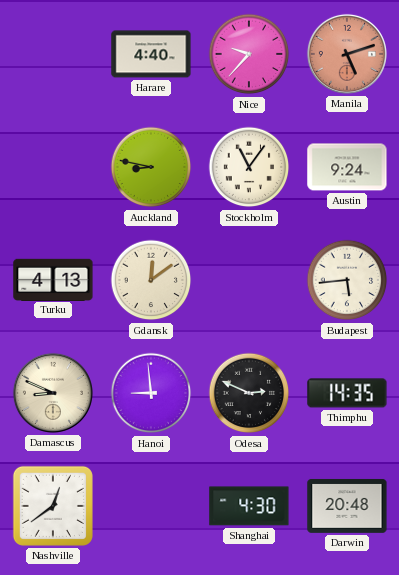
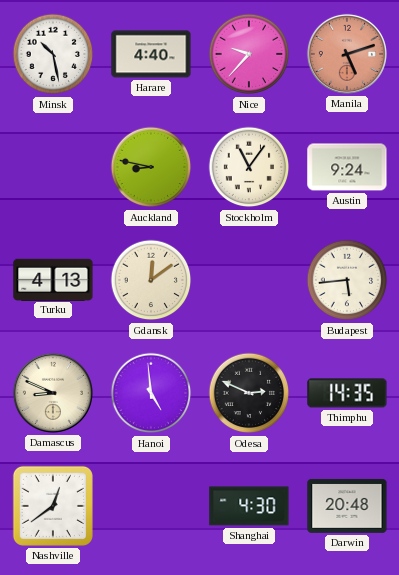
Minsk: none -> 10:28
Hanoi: 8:59 -> 4:59
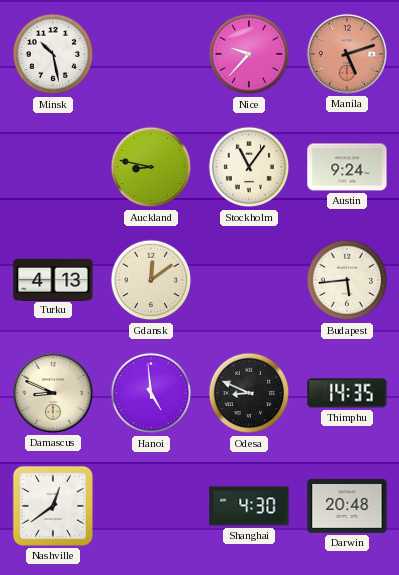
Harare: 4:40 -> none
Odesa: 2:49 -> 8:49
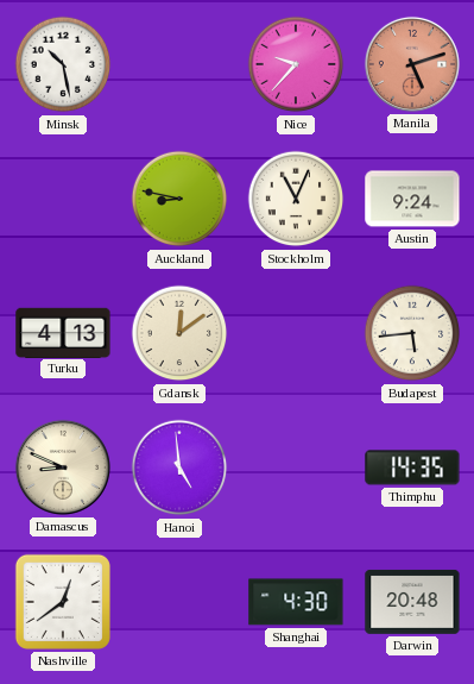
Stockholm: 11:06 -> 11:04
Odesa: 8:49 -> none
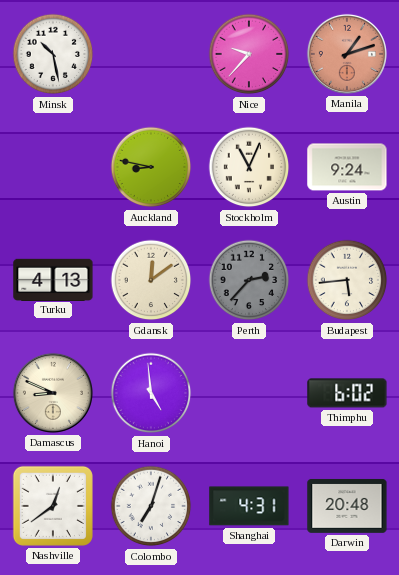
Manila: 5:12 -> 1:12
Perth: none -> 2:37
Thimphu: 14:35 -> 6:02
Colombo: none -> 7:03
Shanghai: 4:30 -> 4:31
